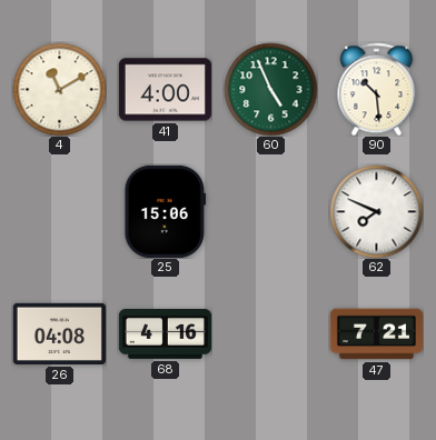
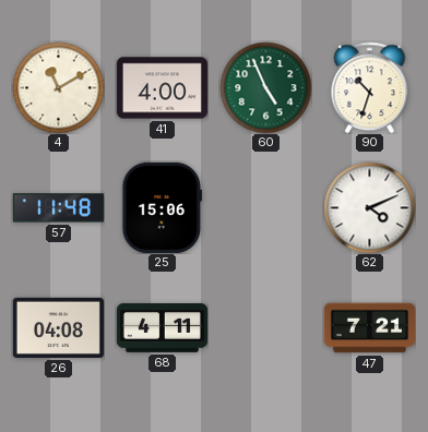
90: 10:29 -> 10:33
57: none -> 11:48
62: 7:49 -> 4:11
68: 4:16 -> 4:11
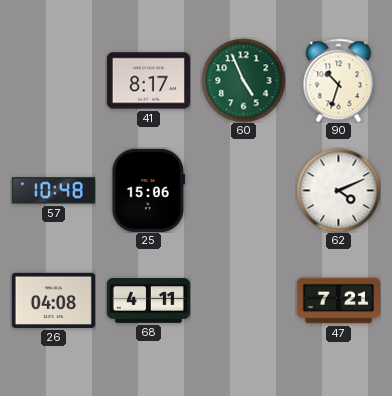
4: 11:10 -> none
41: 4:00 -> 8:17
57: 11:48 -> 10:48
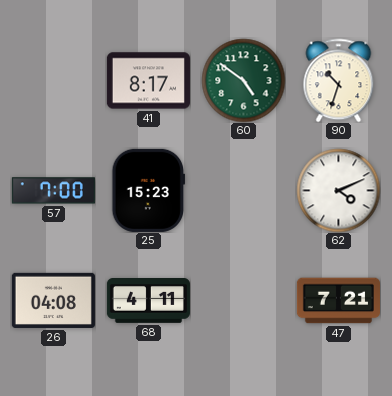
60: 4:56 -> 4:51
57: 10:48 -> 7:00
25: 15:06 -> 15:23
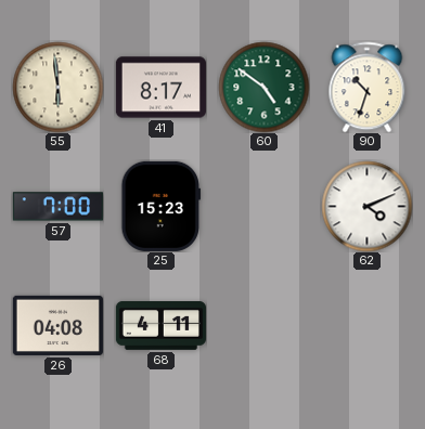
55: none -> 5:59
47: 7:21 -> none
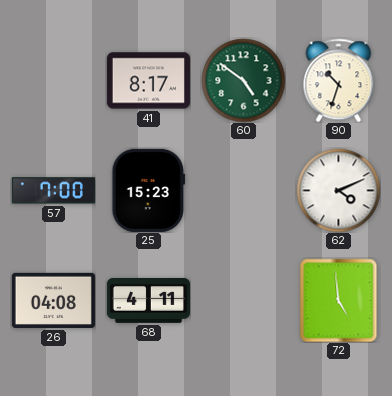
55: 5:59 -> none
72: none -> 4:59
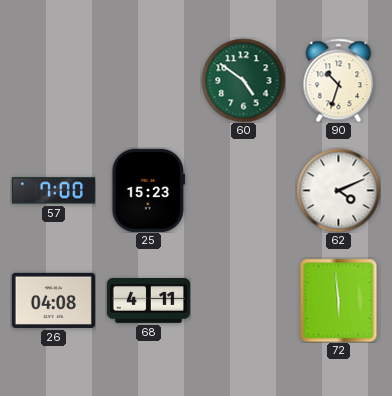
41: 8:17 -> none
72: 4:59 -> 5:59
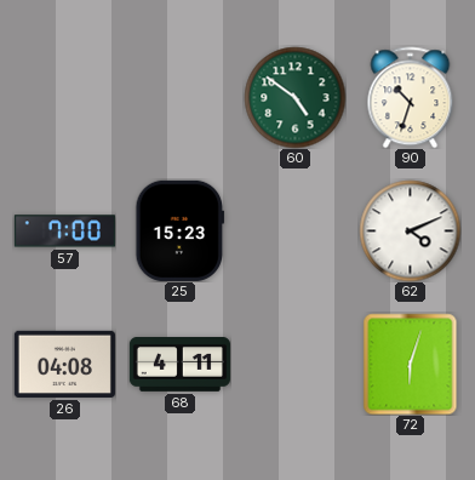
72: 5:59 -> 6:03
